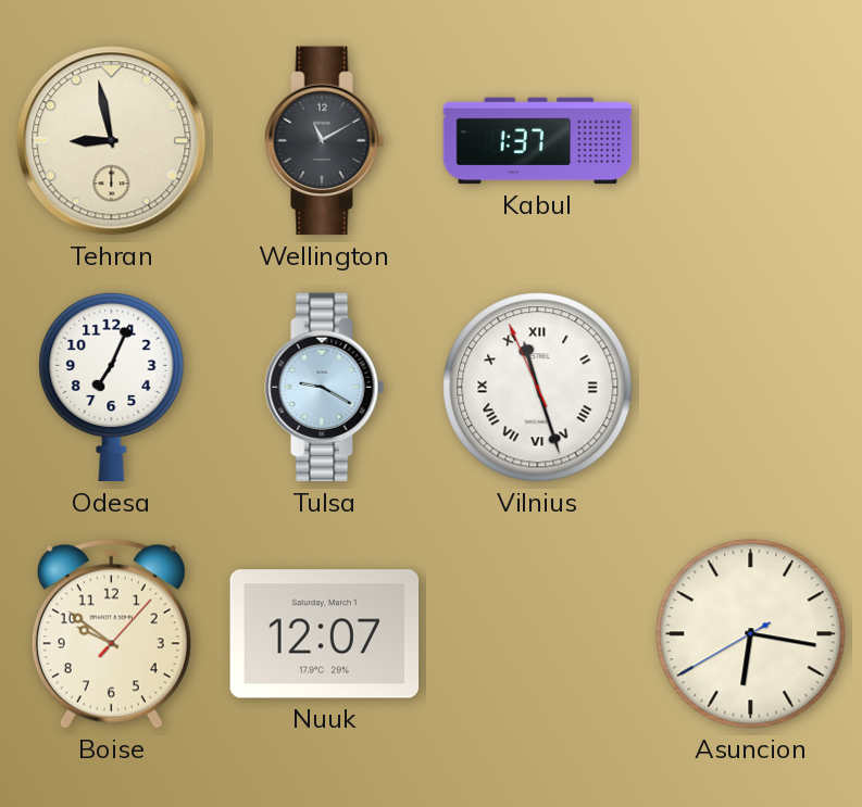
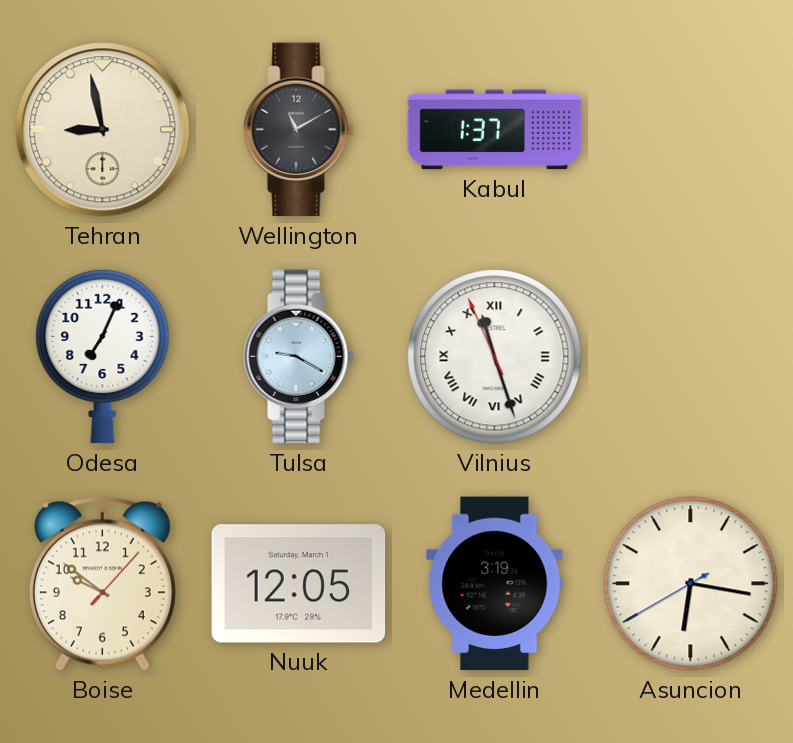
Nuuk: 12:07 -> 12:05
Medellin: none -> 3:19
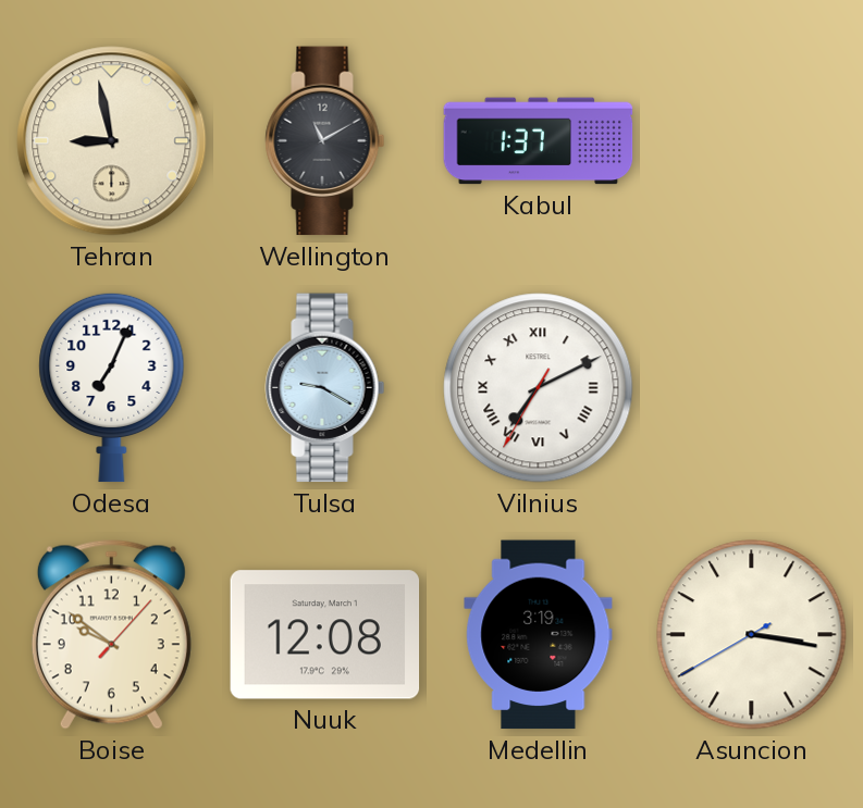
Vilnius: 11:26 -> 7:10
Nuuk: 12:05 -> 12:08
Asuncion: 6:16 -> 3:16
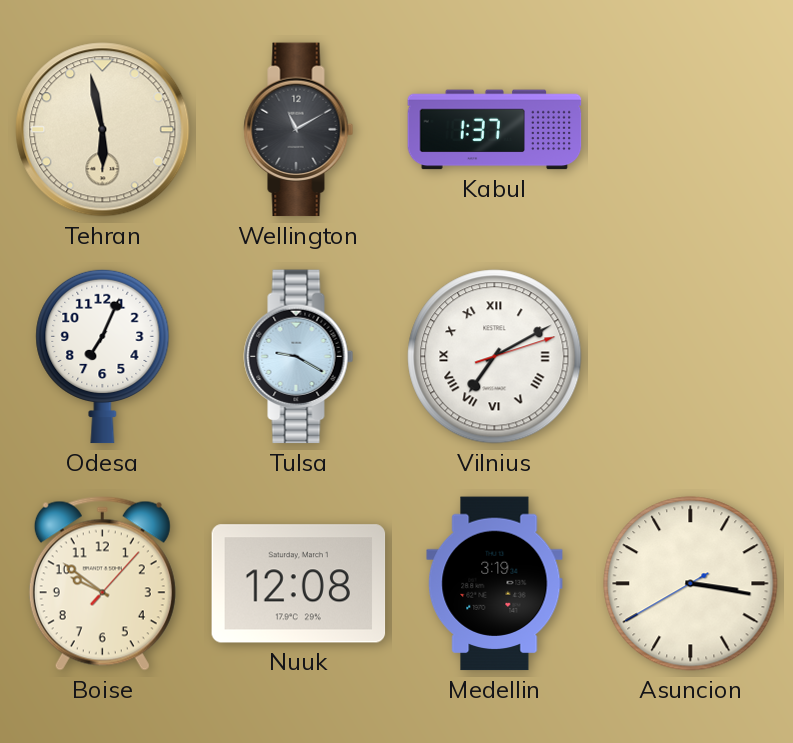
Tehran: 8:58 -> 5:58
Vilnius: 7:10:35 -> 7:10:12
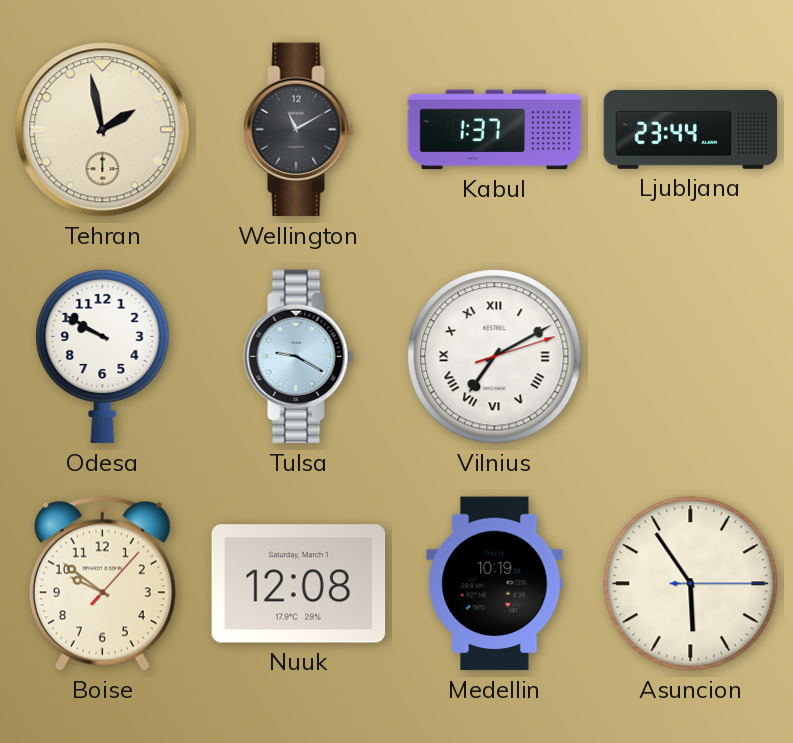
Tehran: 5:58 -> 1:58
Ljubljana: none -> 23:44
Odesa: 7:04 -> 9:50
Medellin: 3:19 -> 10:19
Asuncion: 3:16 -> 5:54
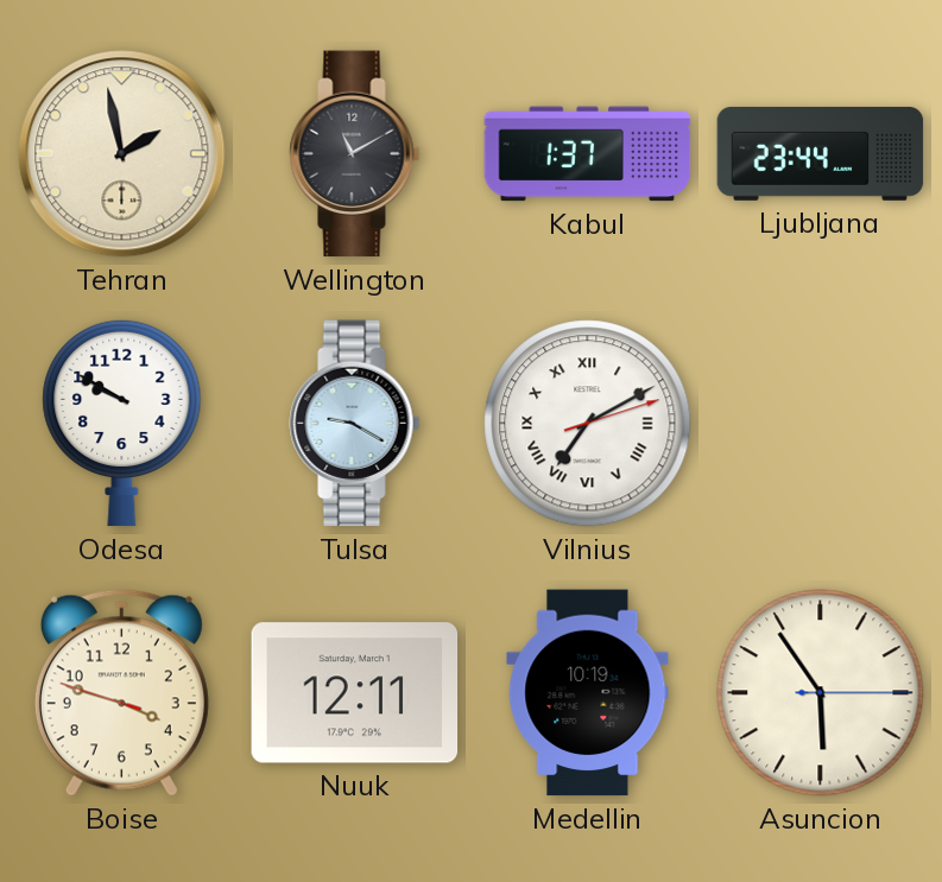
Boise: 9:51 -> 3:47
Nuuk: 12:08 -> 12:11
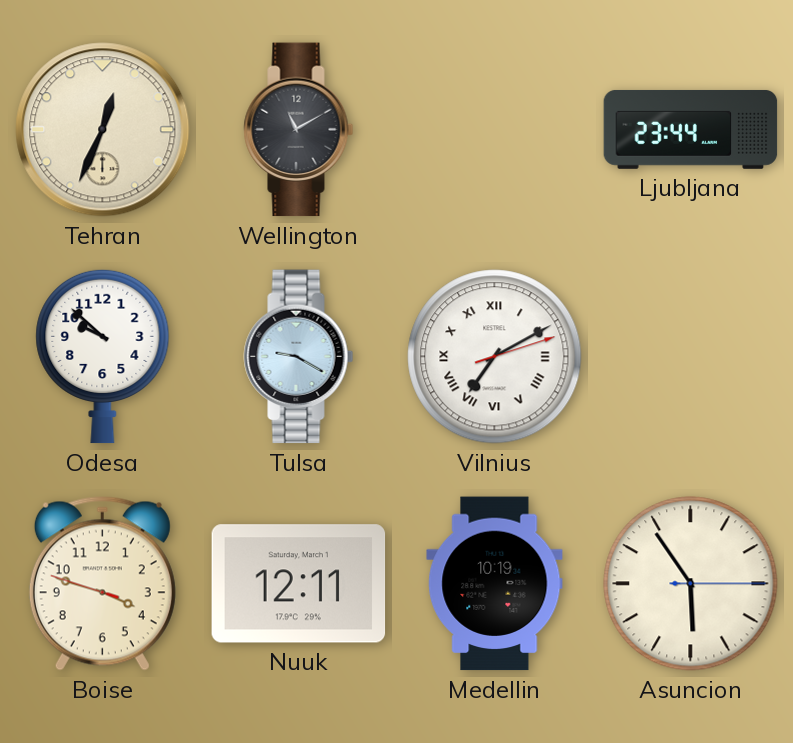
Tehran: 1:58 -> 12:34
Kabul: 1:37 -> none
Odesa: 9:50 -> 9:52
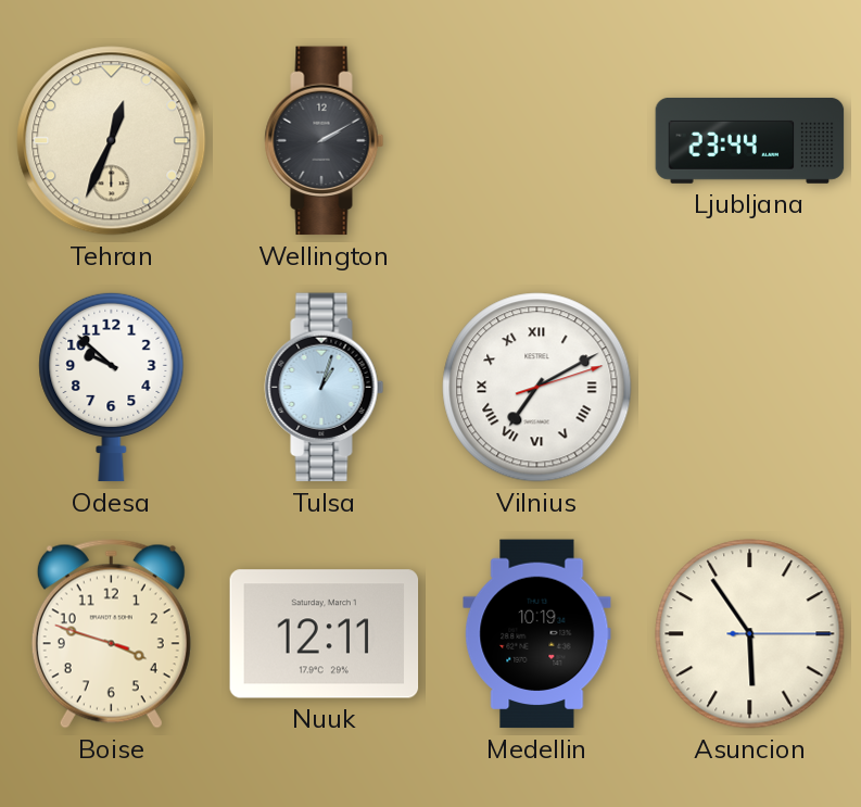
Wellington: 11:10 -> 2:10
Tulsa: 9:20 -> 1:03
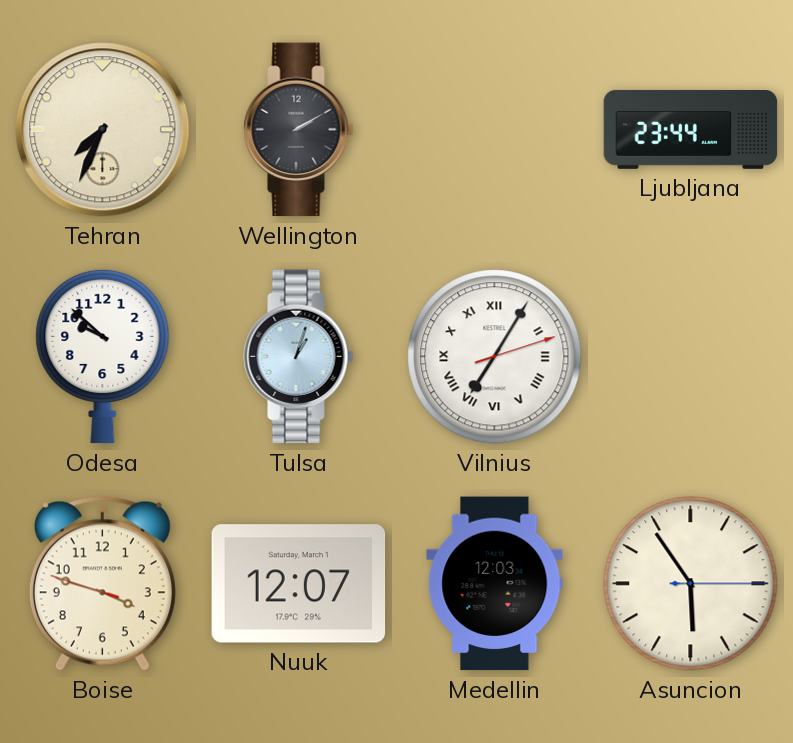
Tehran: 12:34 -> 7:34
Vilnius: 7:10 -> 7:05
Nuuk: 12:11 -> 12:07
Medellin: 10:19 -> 12:03
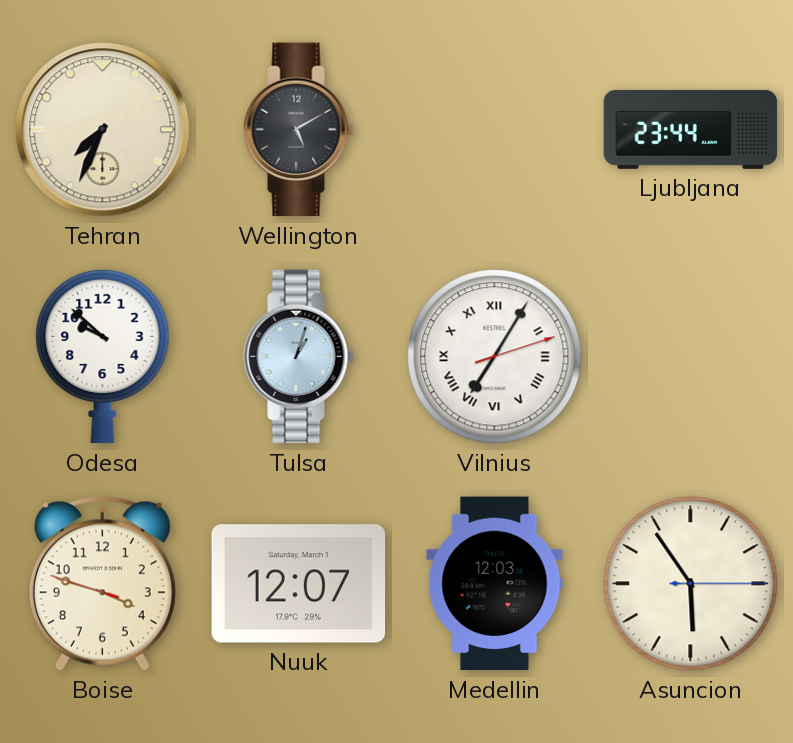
Wellington: 2:10 -> 5:10
